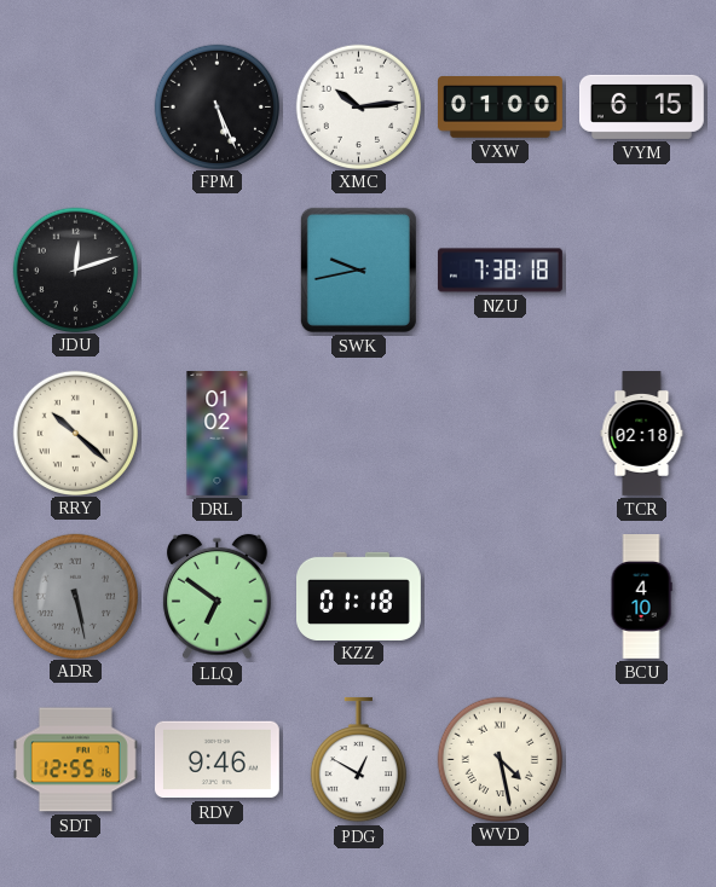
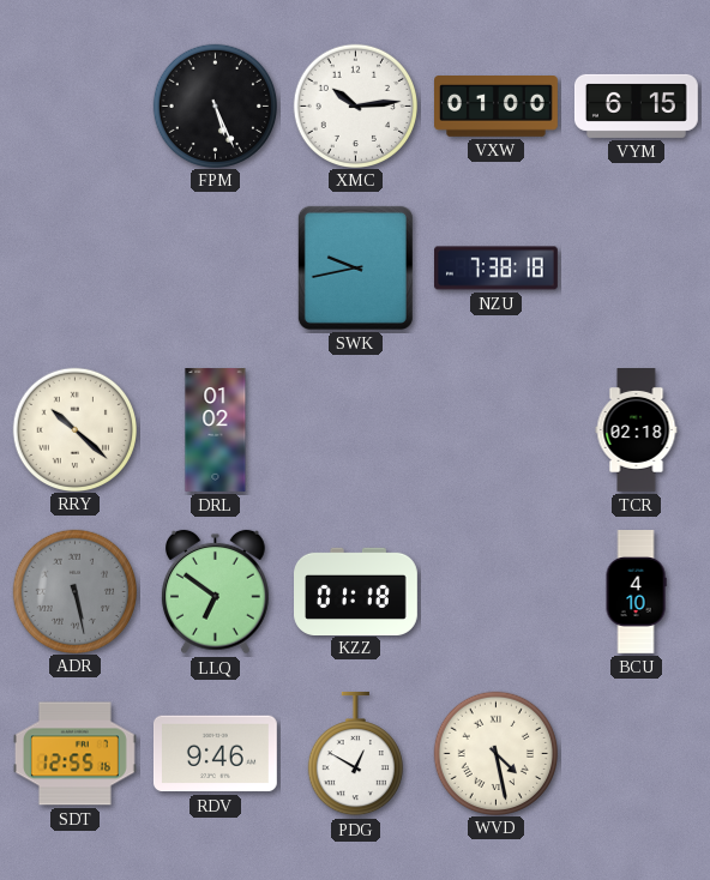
JDU: 12:12 -> none
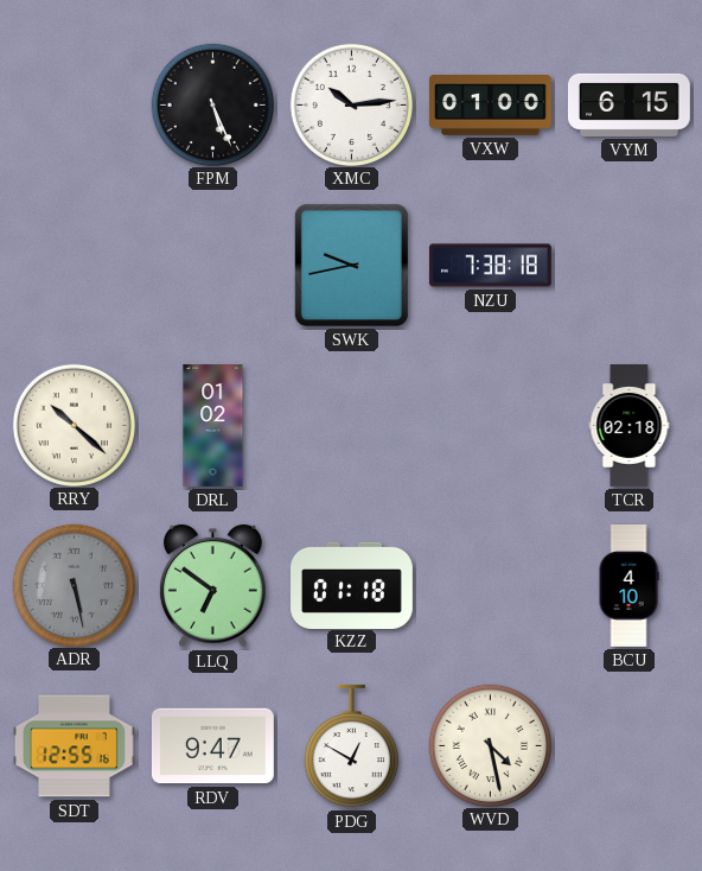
RDV: 9:46 -> 9:47
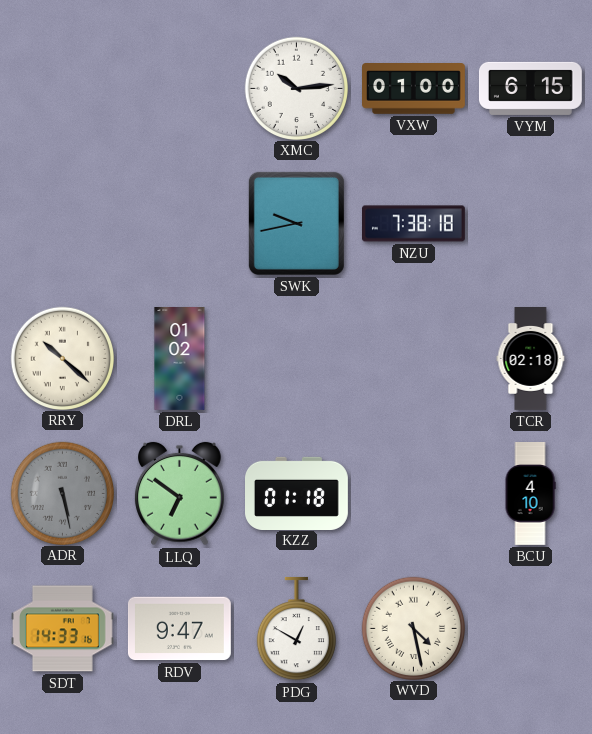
FPM: 5:26 -> none
SDT: 12:55 -> 14:33
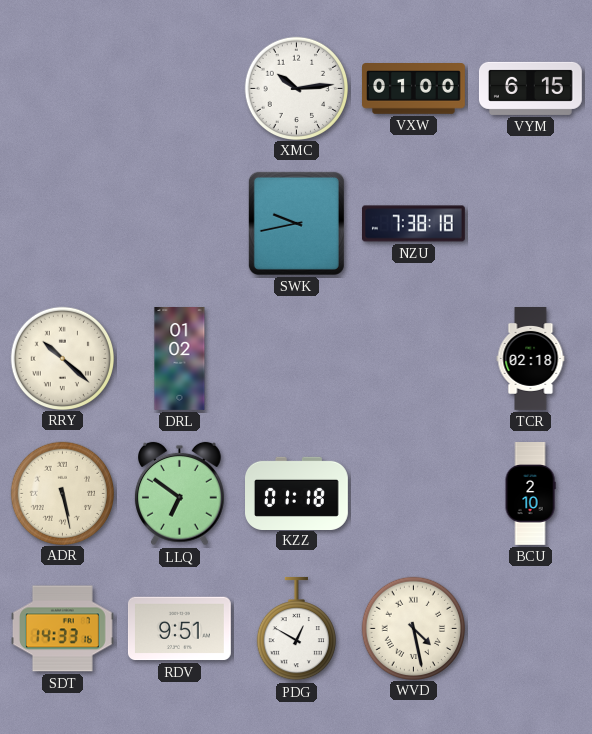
ADR dial: grey -> cream
BCU: 4:10 -> 2:10
RDV: 9:47 -> 9:51
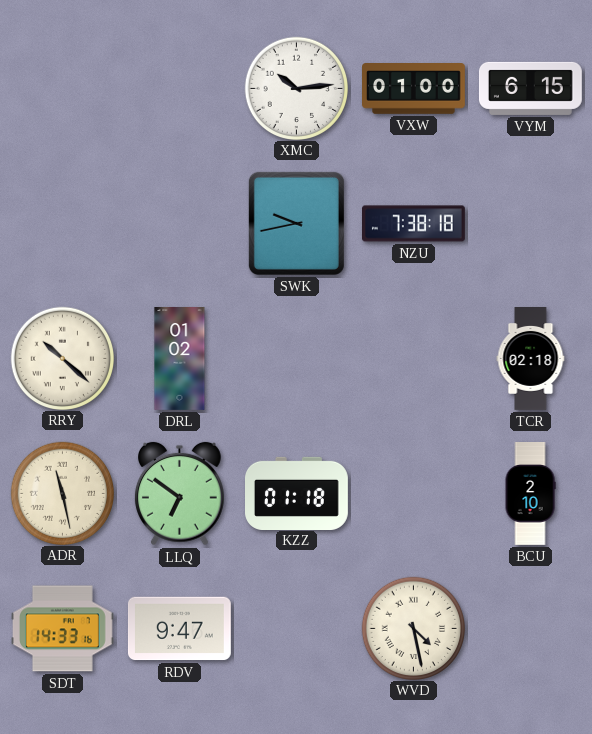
ADR: 5:28 -> 11:28
RDV: 9:51 -> 9:47
PDG: 12:50 -> none
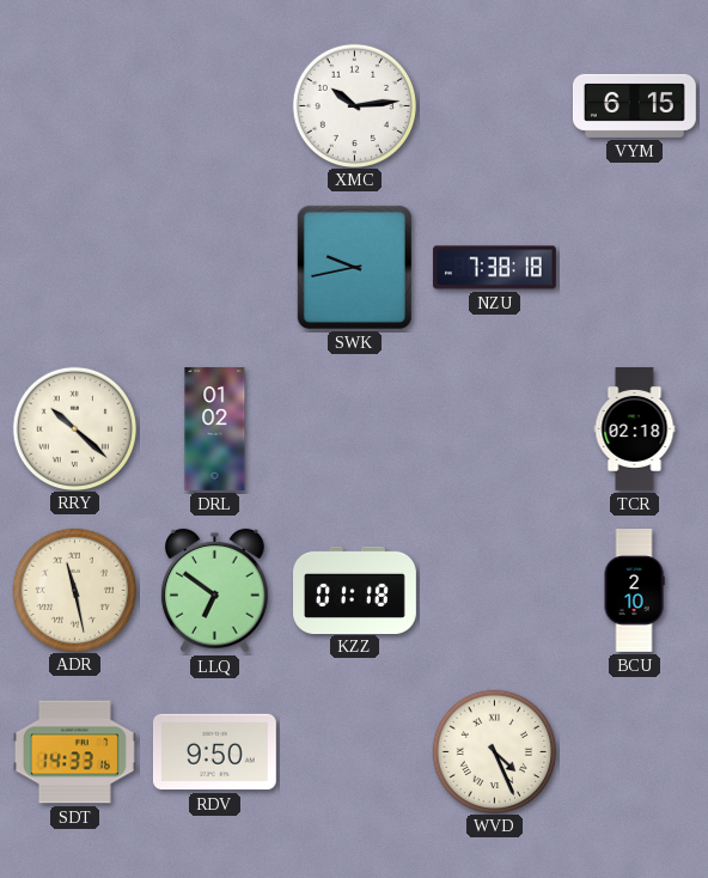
VXW: 01:00 -> none
RDV: 9:47 -> 9:50
WVD: 4:28 -> 4:26
